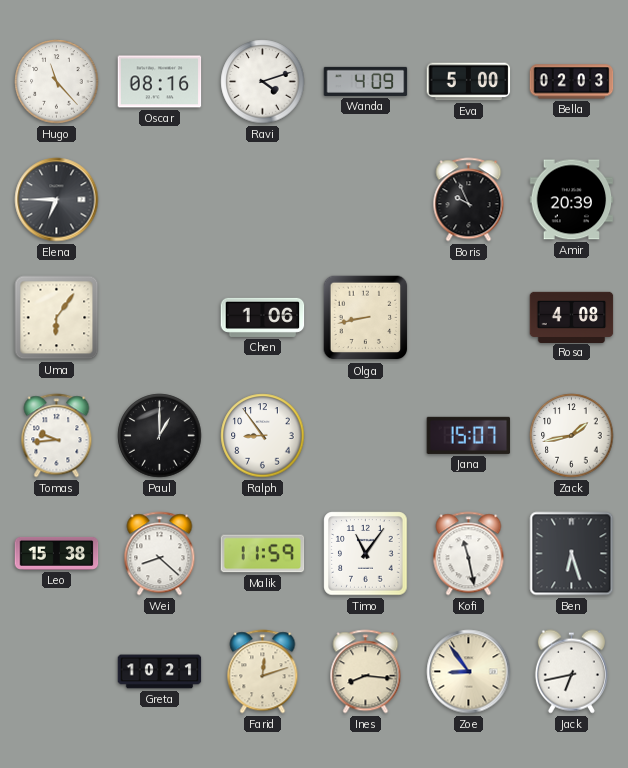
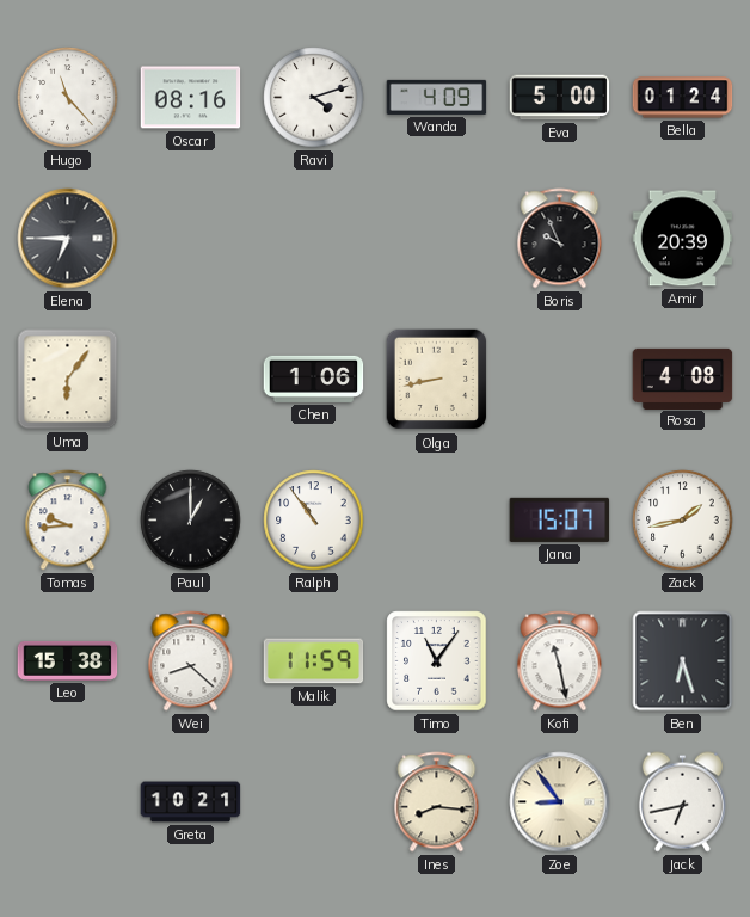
Bella: 02:03 -> 01:24
Ralph: 8:54 -> 10:54
Farid: 12:12 -> none
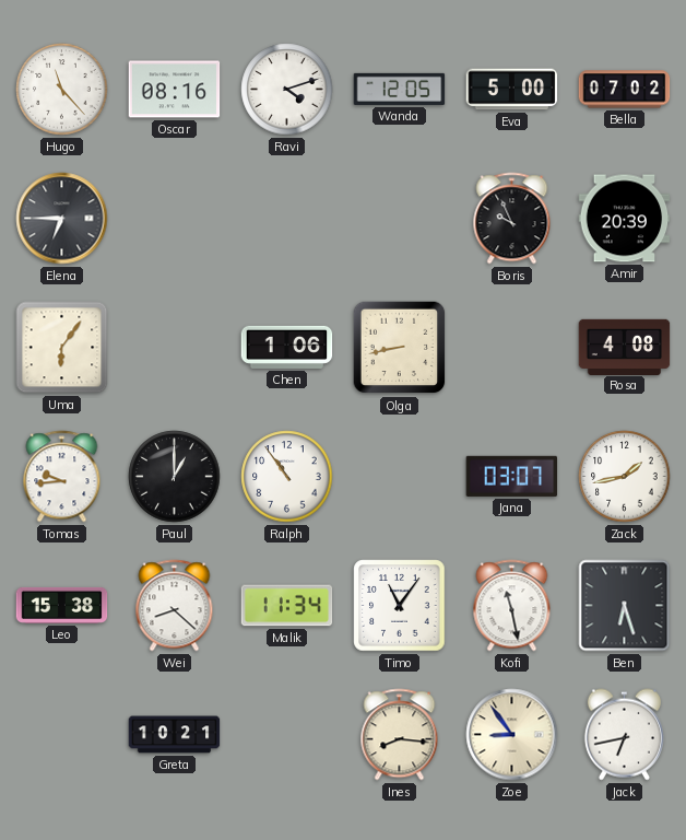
Wanda: 4:09 -> 12:05
Bella: 01:24 -> 07:02
Jana: 15:07 -> 03:07
Malik: 11:59 -> 11:34
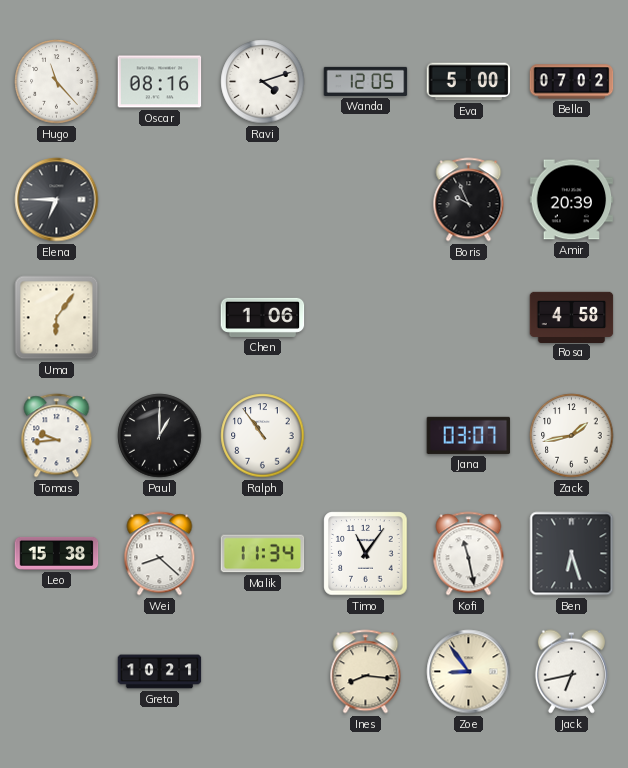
Olga: 8:43 -> none
Rosa: 4:08 -> 4:58
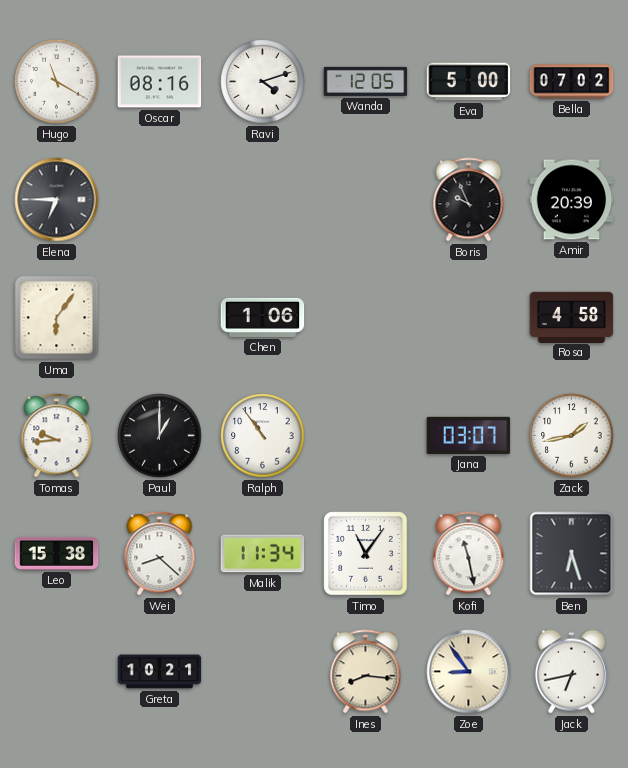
Hugo: 11:23 -> 11:20
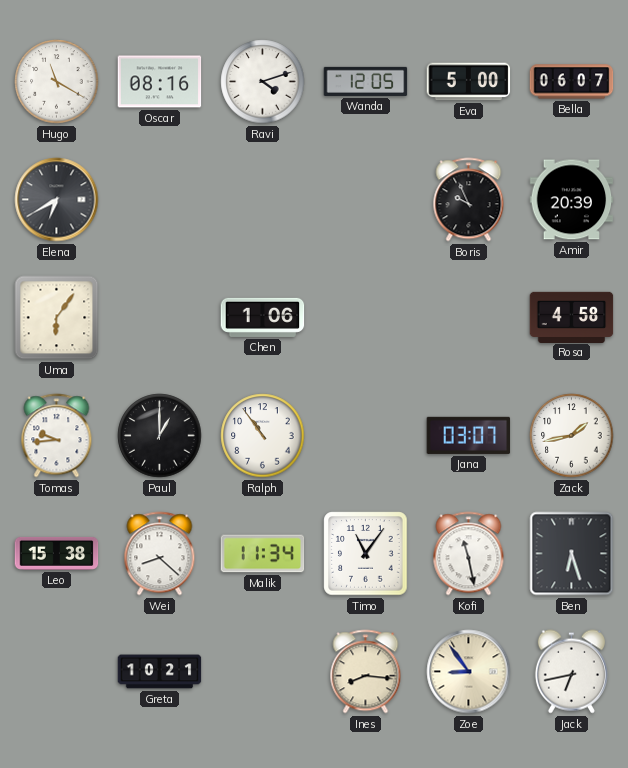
Bella: 07:02 -> 06:07
Elena: 6:45 -> 6:40
